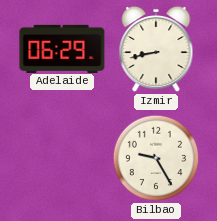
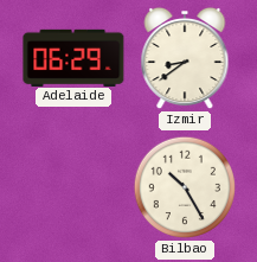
Izmir: 8:43 -> 8:39
Bilbao: 9:25 -> 10:25
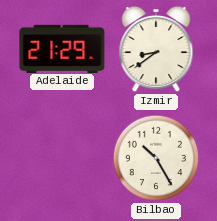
Adelaide: 06:29 -> 21:29
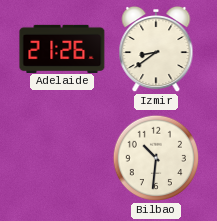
Adelaide: 21:29 -> 21:26
Bilbao: 10:25 -> 10:31
